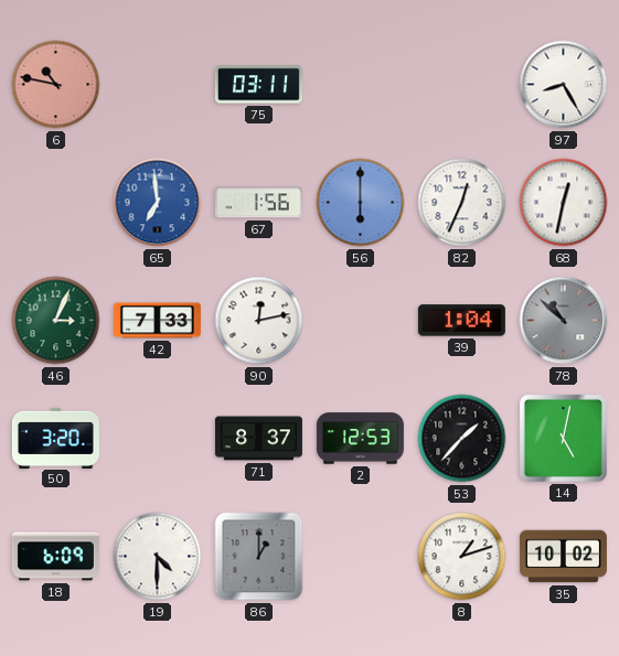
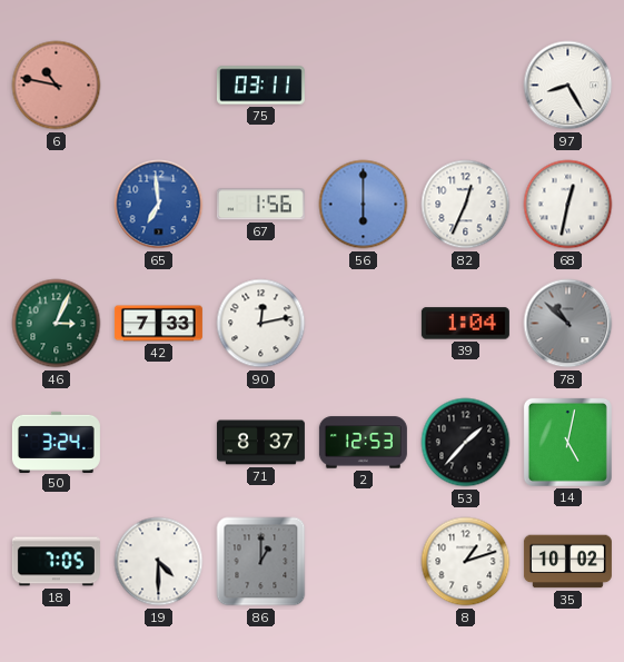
50: 3:20 -> 3:24
18: 6:09 -> 7:05
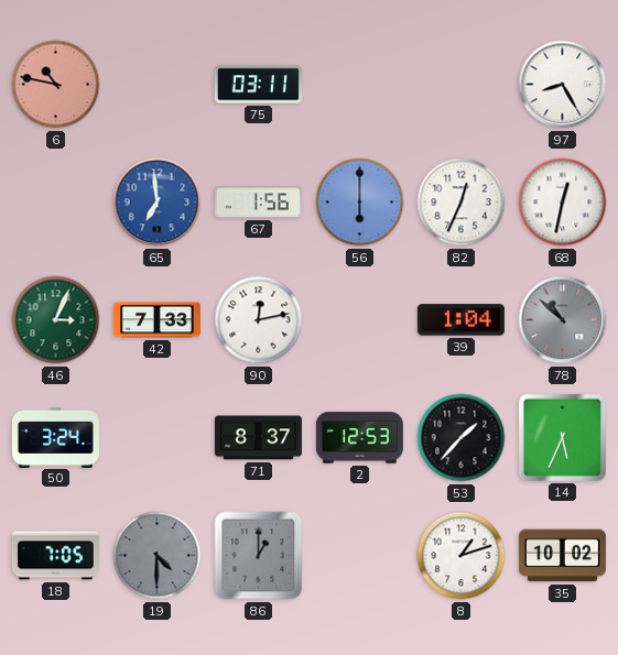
14: 5:02 -> 5:34
19 dial: white -> grey
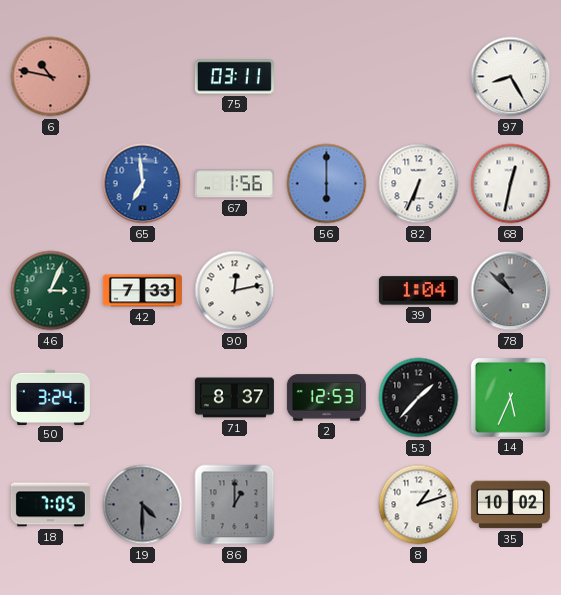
82: 12:34 -> 6:34
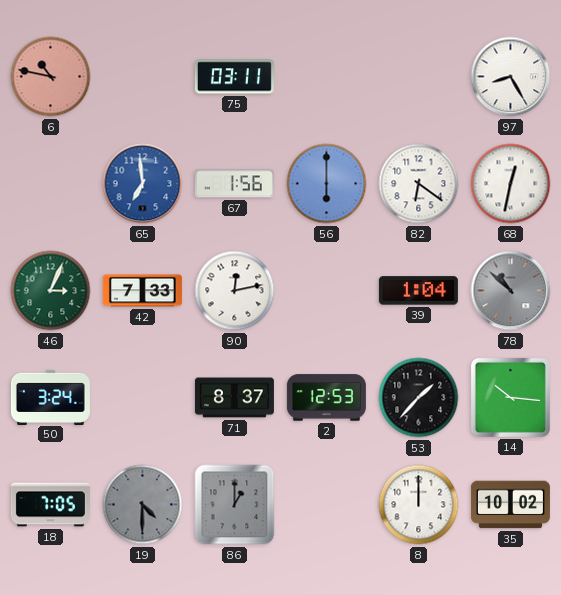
82: 6:34 -> 6:21
14: 5:34 -> 10:16
8: 1:12 -> 12:00
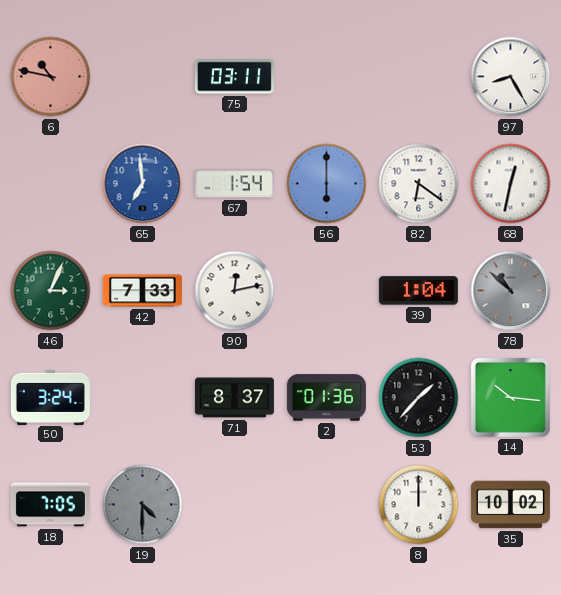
67: 1:56 -> 1:54
2: 12:53 -> 01:36
86: 1:00 -> none
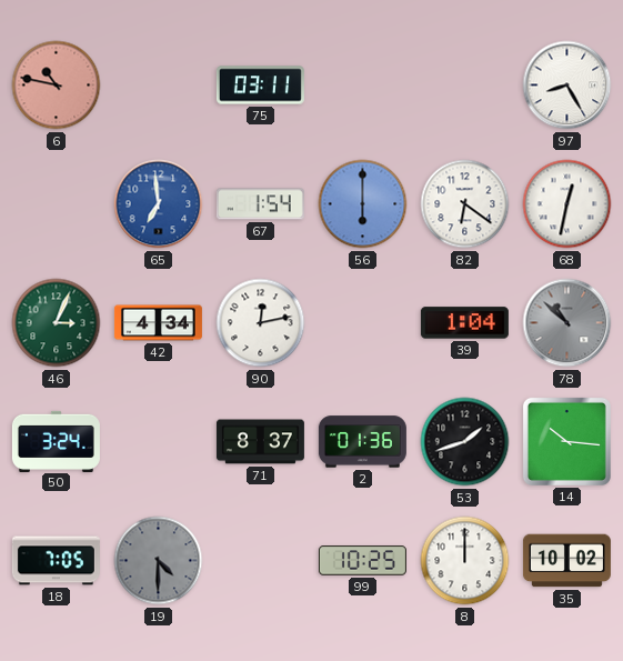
42: 7:33 -> 4:34
53: 1:37 -> 1:42
99: none -> 10:25
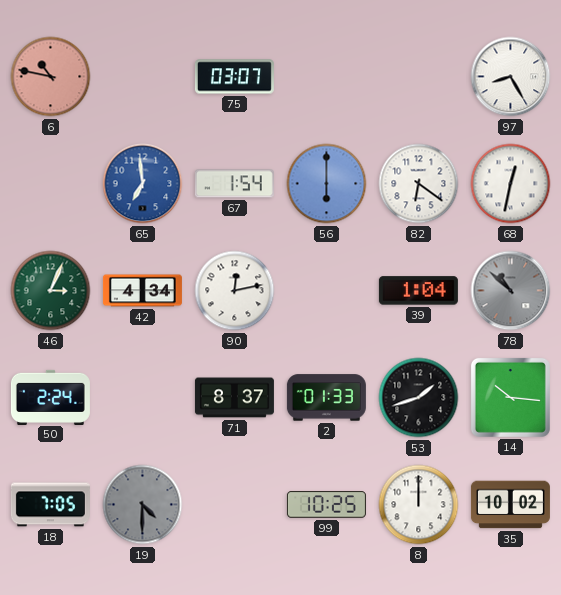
75: 03:11 -> 03:07
50: 3:24 -> 2:24
2: 01:36 -> 01:33
